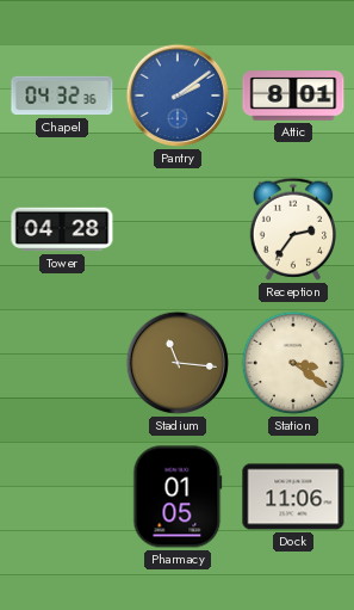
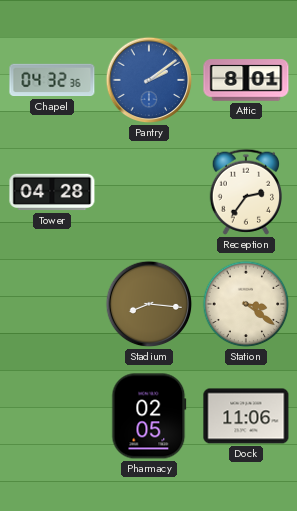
Stadium: 11:16 -> 8:16
Pharmacy: 01:05 -> 02:05
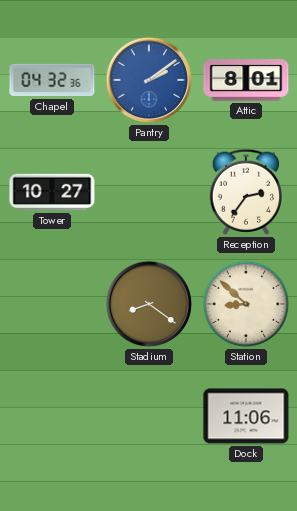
Tower: 04:28 -> 10:27
Stadium: 8:16 -> 8:21
Station: 3:21 -> 8:52
Pharmacy: 02:05 -> none
